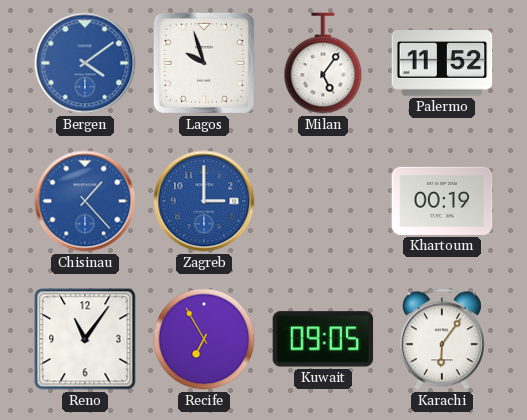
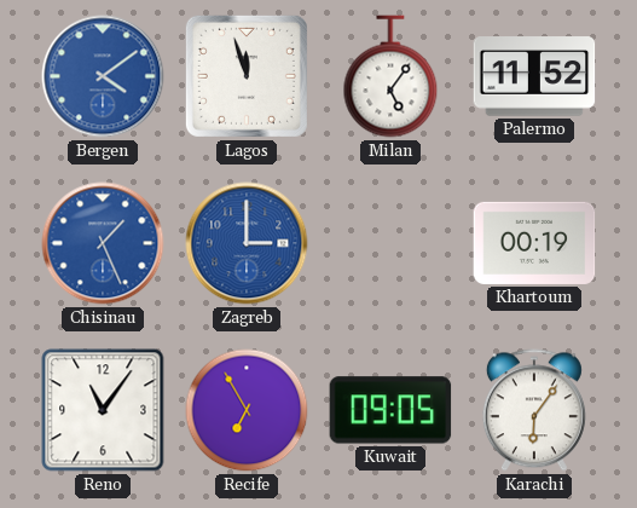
Lagos: 9:57 -> 11:57
Chisinau: 1:23 -> 1:26
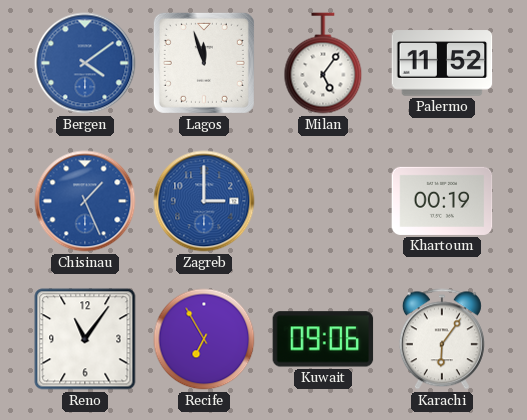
Kuwait: 09:05 -> 09:06
